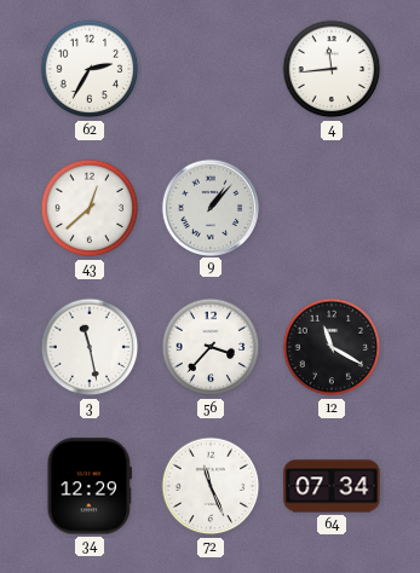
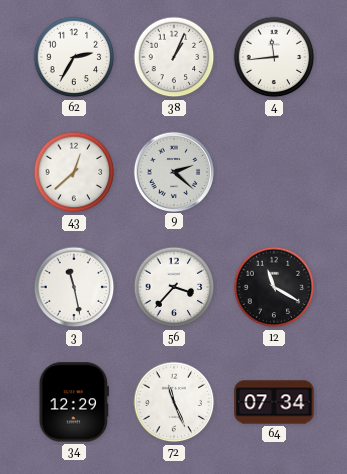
38: none -> 1:04
9: 1:07 -> 2:22
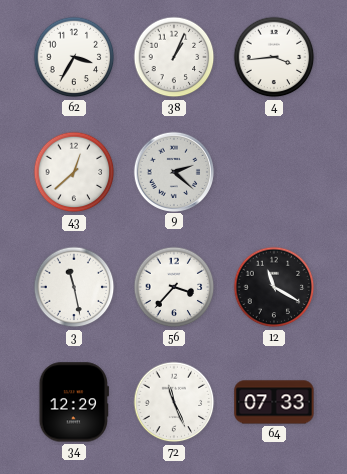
62: 2:35 -> 3:35
4: 11:44 -> 3:44
64: 07:34 -> 07:33
